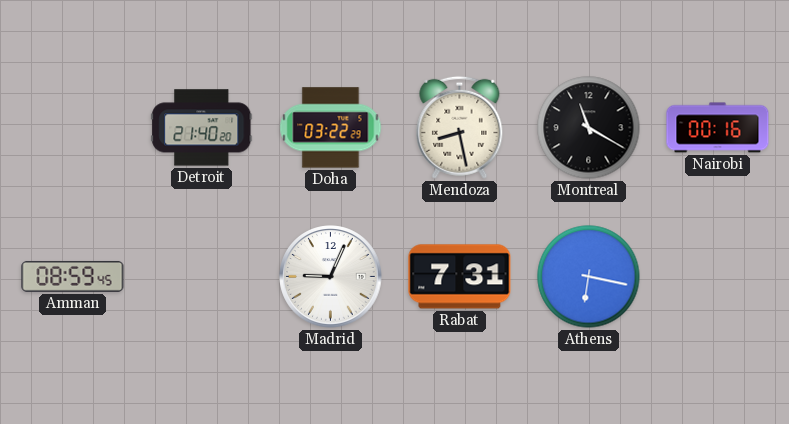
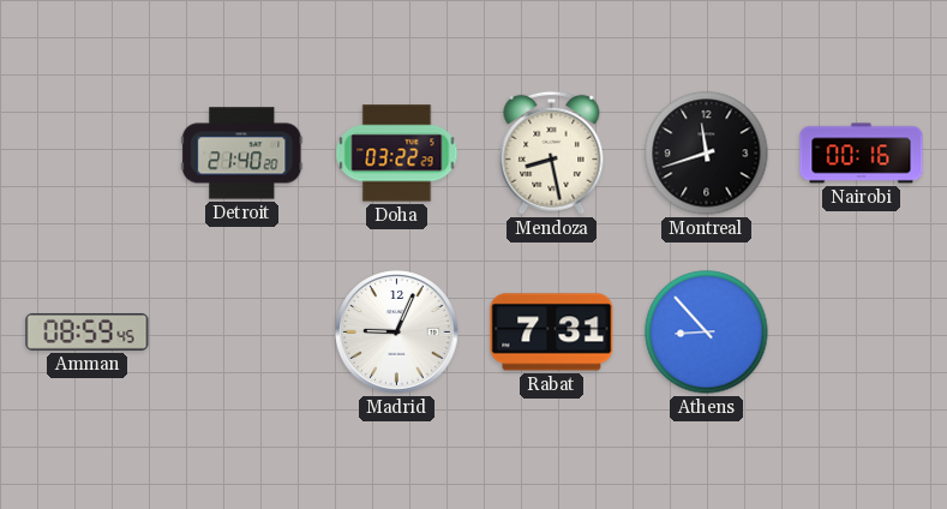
Montreal: 11:20 -> 11:42
Athens: 6:17 -> 8:53
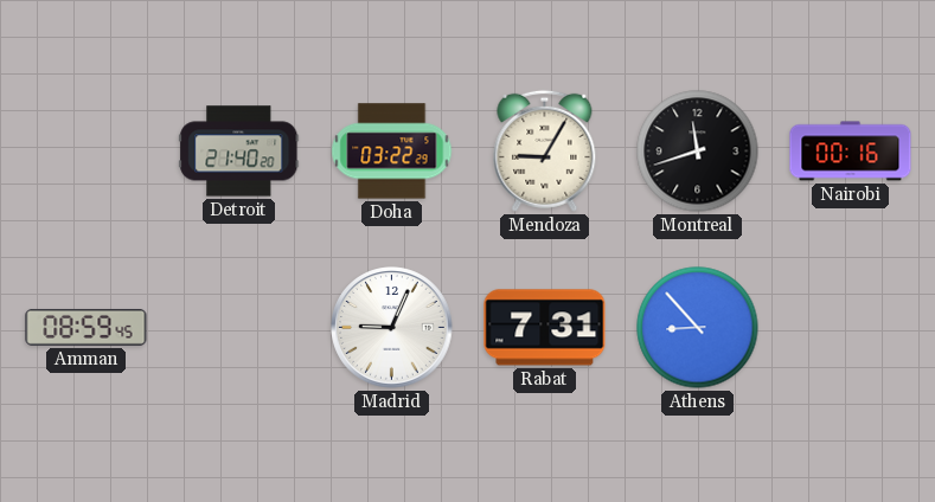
Mendoza: 8:28 -> 9:05
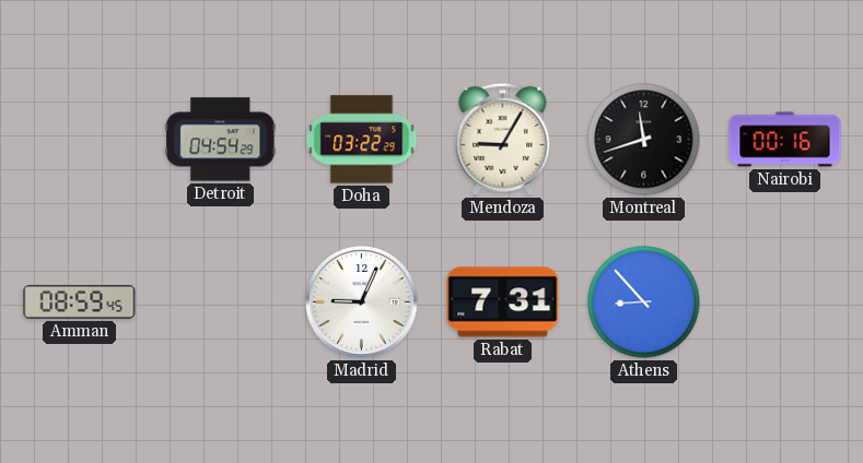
Detroit: 21:40 -> 04:54
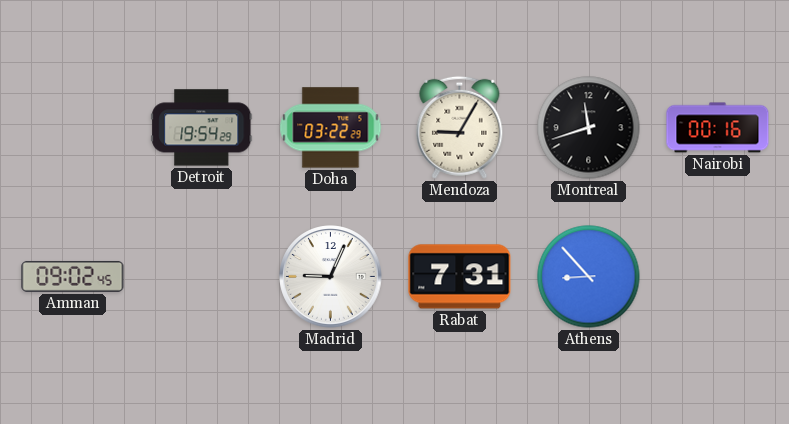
Detroit: 04:54 -> 19:54
Amman: 08:59 -> 09:02
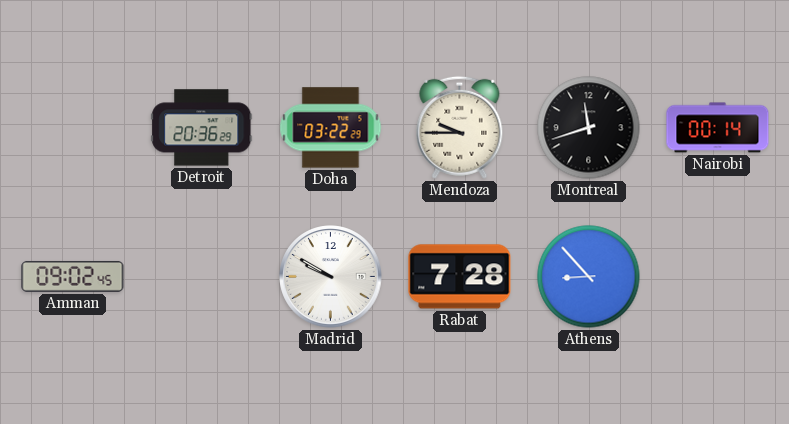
Detroit: 19:54 -> 20:36
Mendoza: 9:05 -> 9:45
Nairobi: 00:16 -> 00:14
Madrid: 9:04 -> 9:50
Rabat: 7:31 -> 7:28
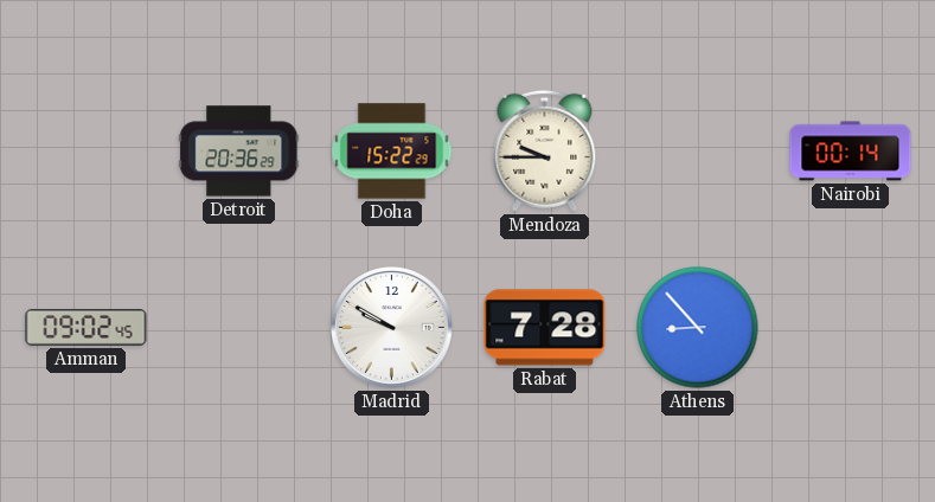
Doha: 03:22 -> 15:22
Montreal: 11:42 -> none
